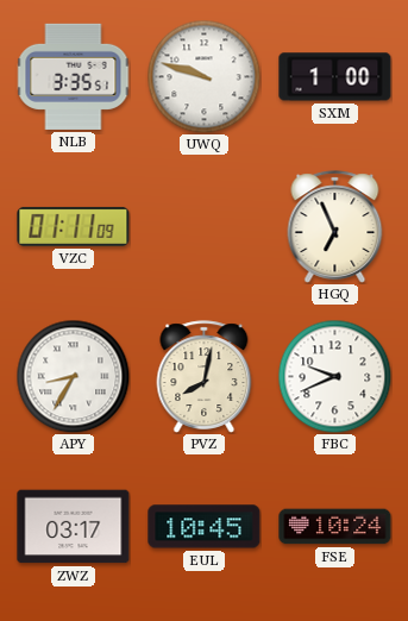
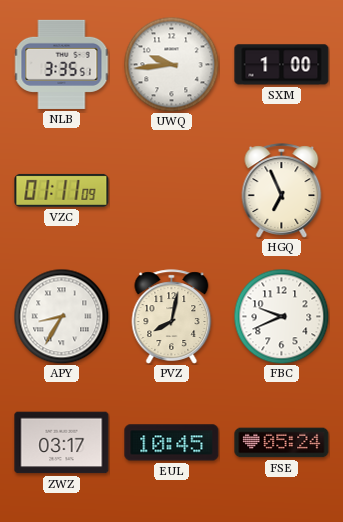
UWQ: 9:48 -> 9:44
FSE: 10:24 -> 05:24
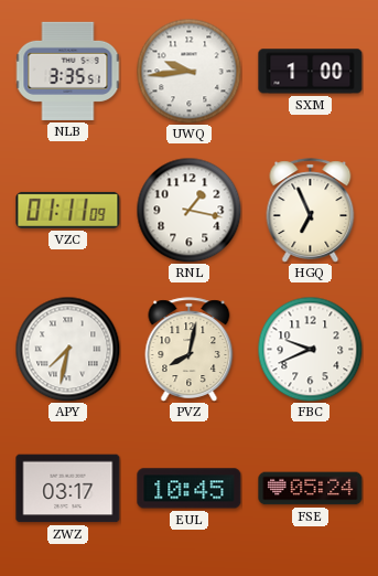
RNL: none -> 1:17
APY: 8:35 -> 7:32
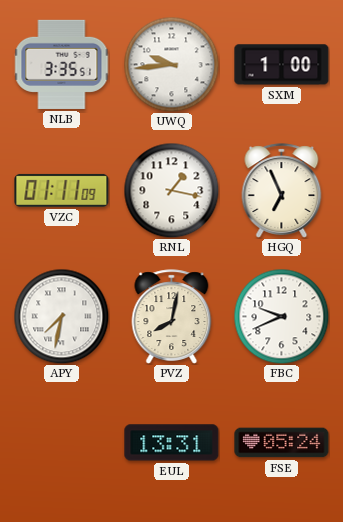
ZWZ: 03:17 -> none
EUL: 10:45 -> 13:31
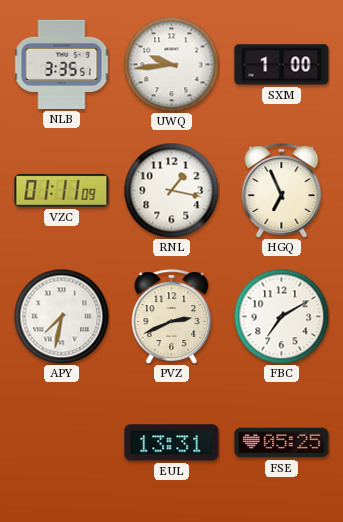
PVZ: 8:02 -> 2:41
FBC: 9:41 -> 7:10
FSE: 05:24 -> 05:25
